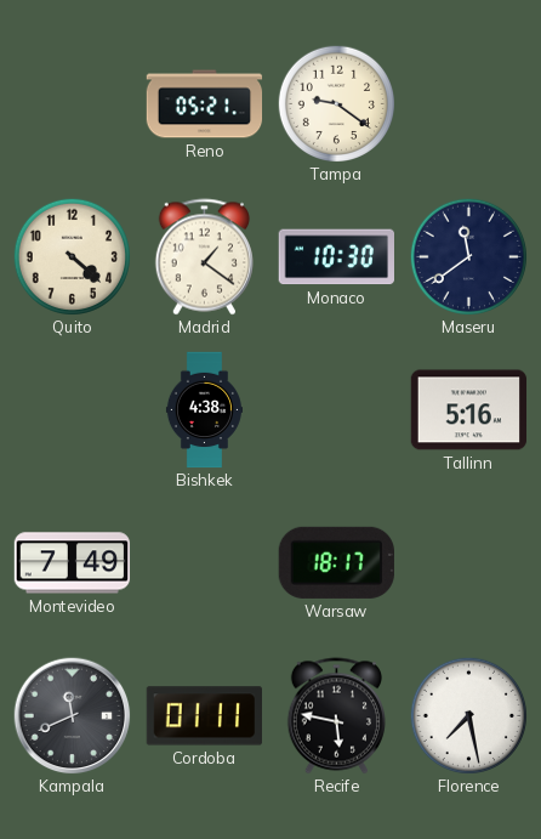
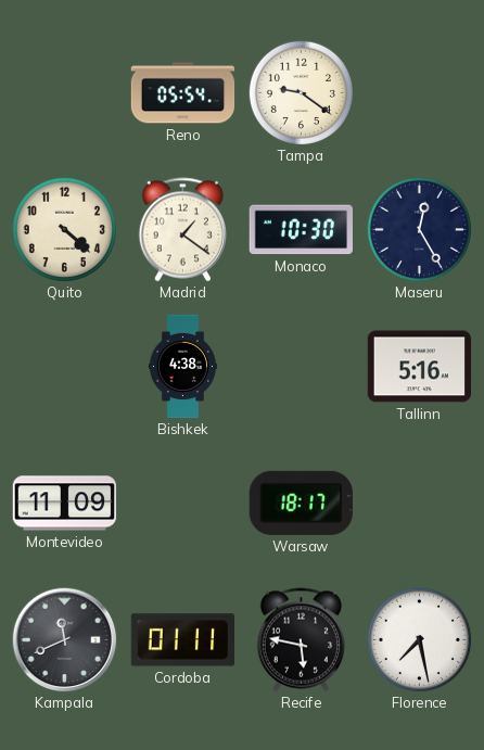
Reno: 05:21 -> 05:54
Maseru: 11:39 -> 12:25
Montevideo: 7:49 -> 11:09
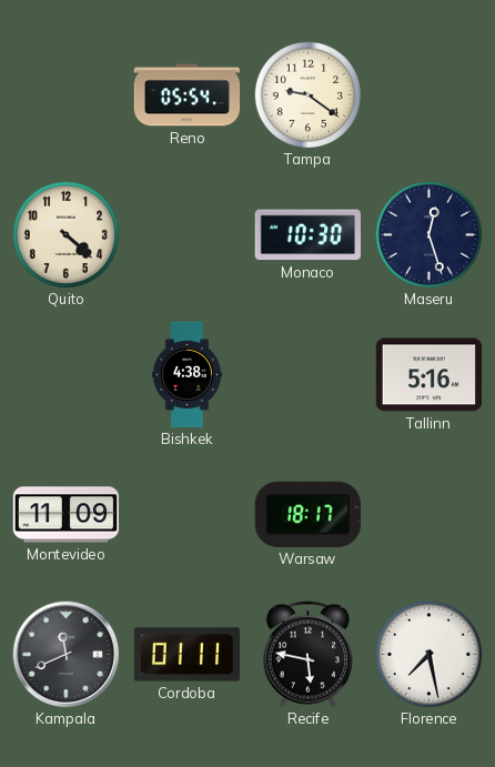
Madrid: 1:21 -> none
Maseru: 12:25 -> 12:27
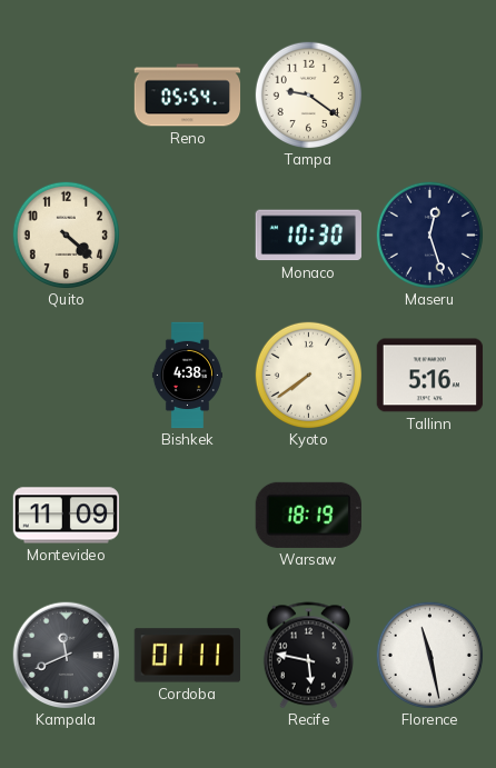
Kyoto: none -> 7:39
Warsaw: 18:17 -> 18:19
Florence: 7:28 -> 11:28
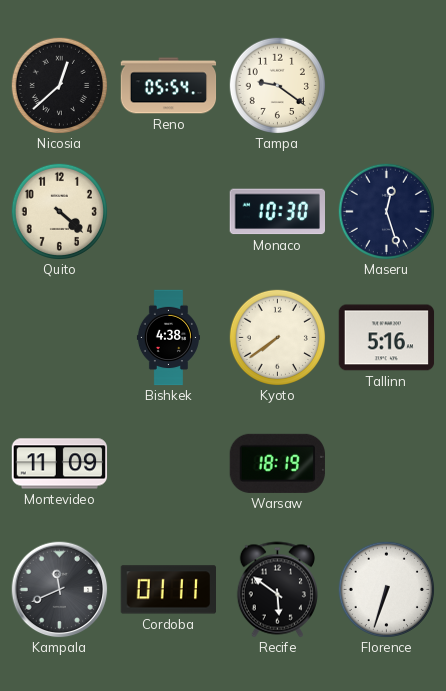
Nicosia: none -> 12:38
Recife: 5:47 -> 5:51
Florence: 11:28 -> 6:33
